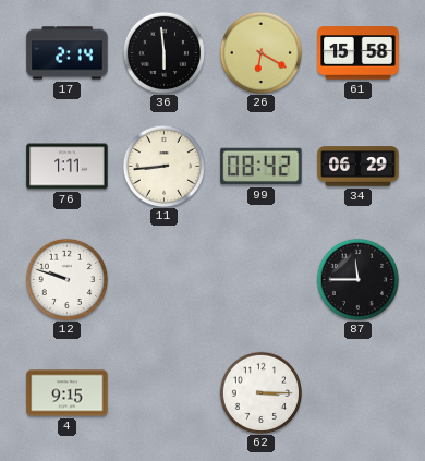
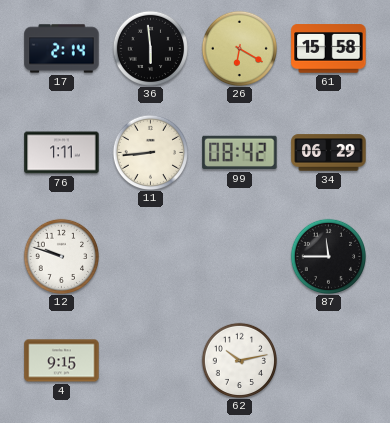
62: 3:15 -> 10:13
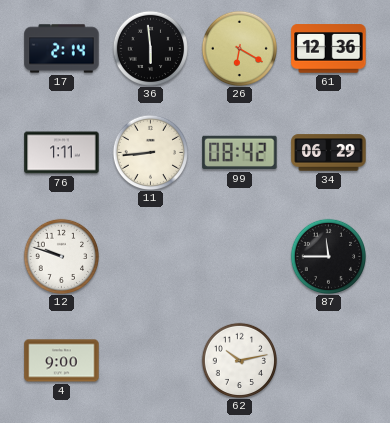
61: 15:58 -> 12:36
4: 9:15 -> 9:00
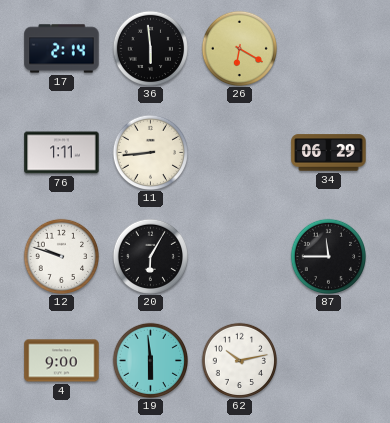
61: 12:36 -> none
99: 08:42 -> none
20: none -> 6:05
19: none -> 5:59
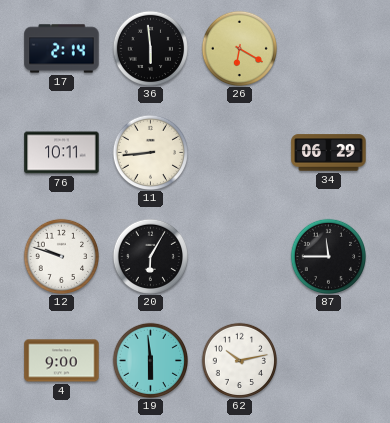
76: 1:11 -> 10:11
